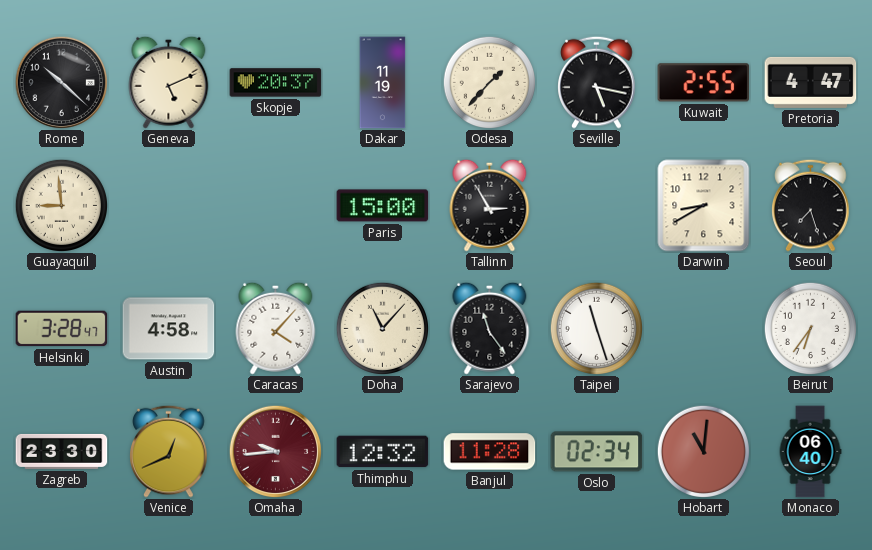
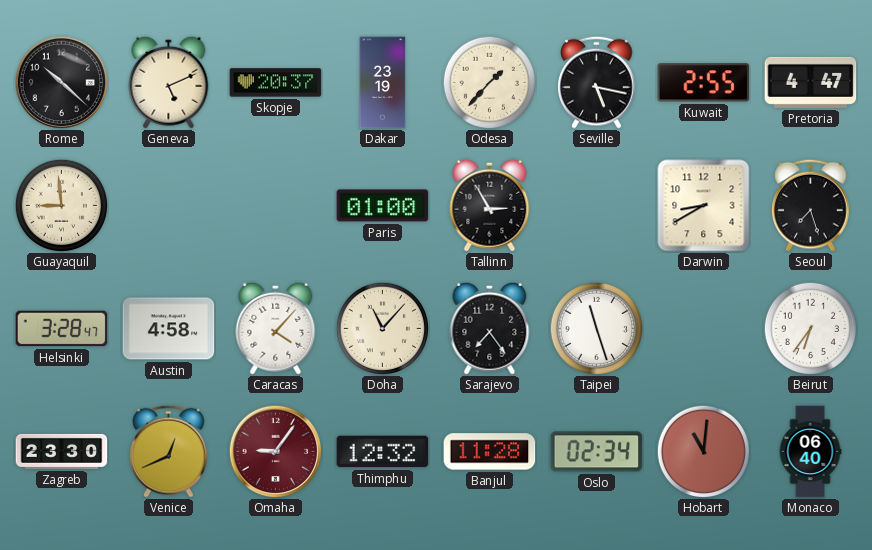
Dakar: 11:19 -> 23:19
Paris: 15:00 -> 01:00
Sarajevo: 11:24 -> 7:24
Omaha: 9:44 -> 9:06
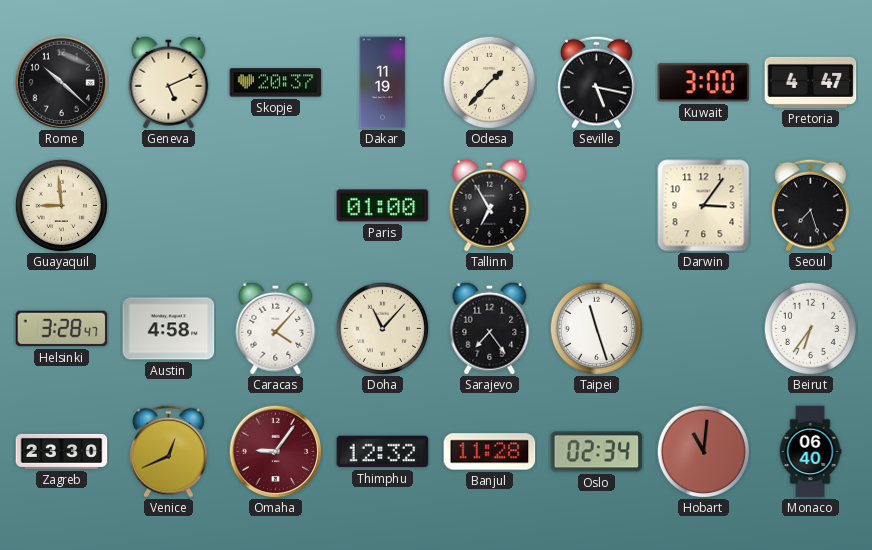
Dakar: 23:19 -> 11:19
Kuwait: 2:55 -> 3:00
Tallinn: 2:55 -> 6:55
Darwin: 8:40 -> 3:06
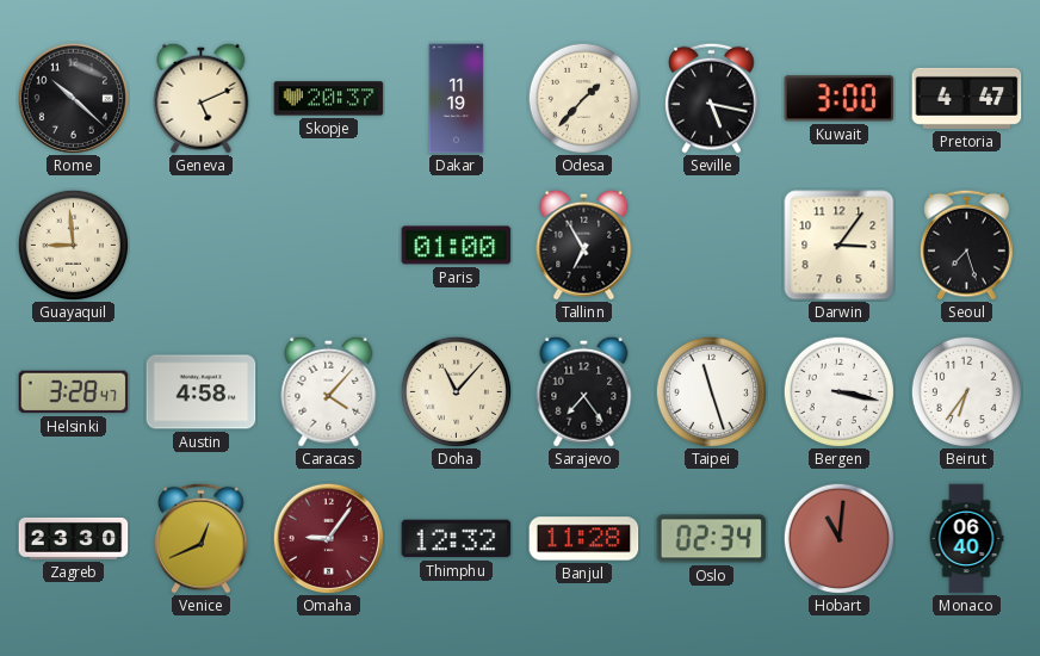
Bergen: none -> 3:17
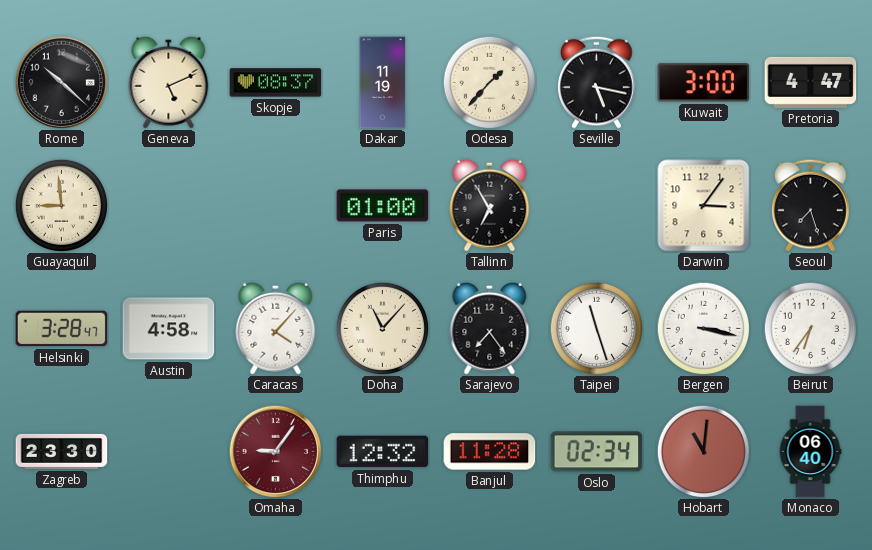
Skopje: 20:37 -> 08:37
Venice: 12:41 -> none
